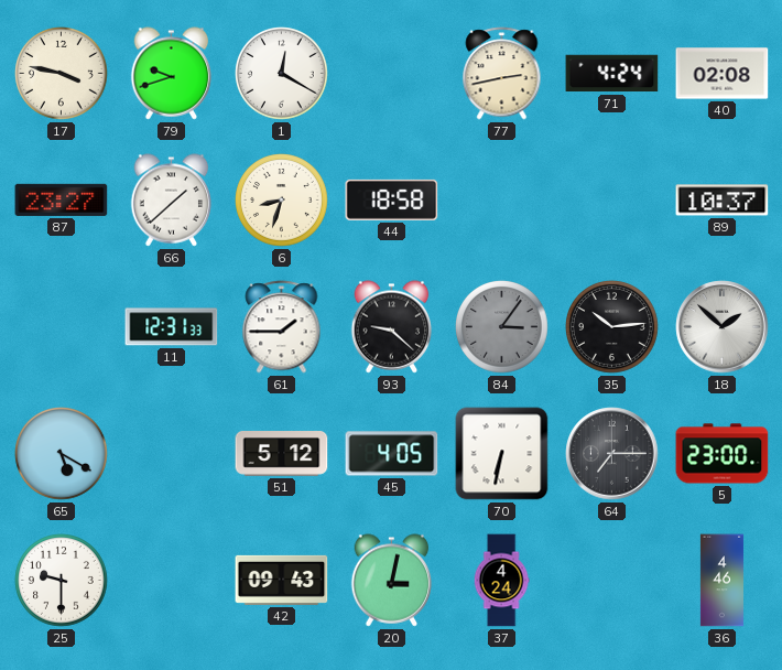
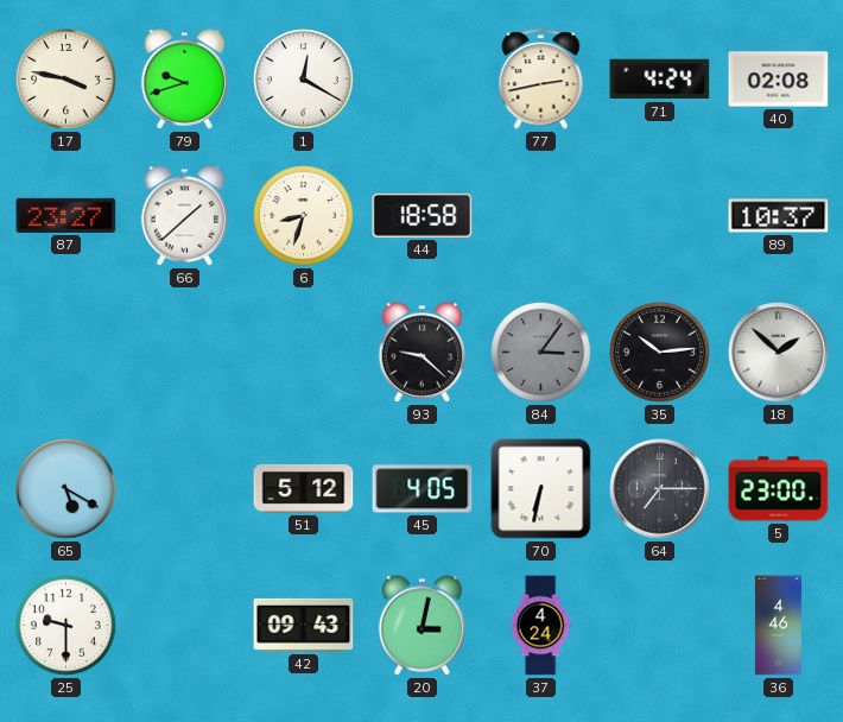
11: 12:31 -> none
61: 1:45 -> none
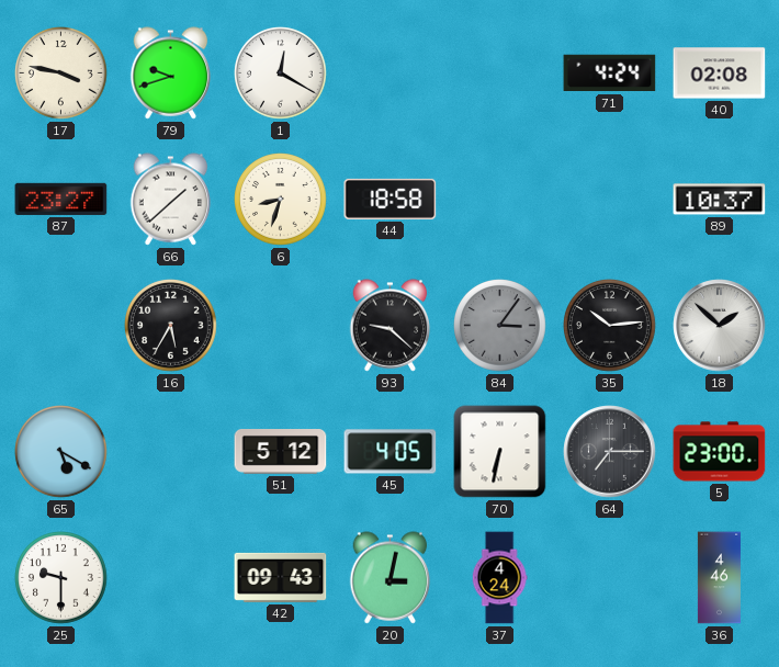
77: 2:43 -> none
16: none -> 5:35
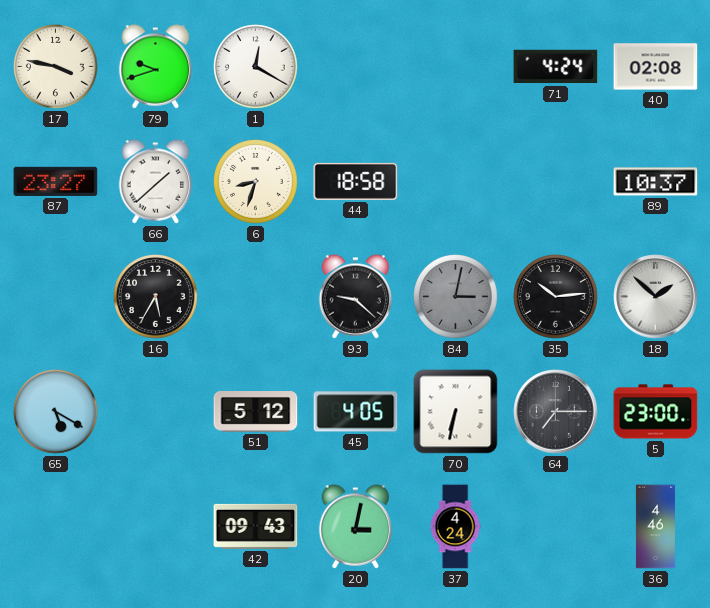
84: 3:06 -> 3:02
25: 9:30 -> none
